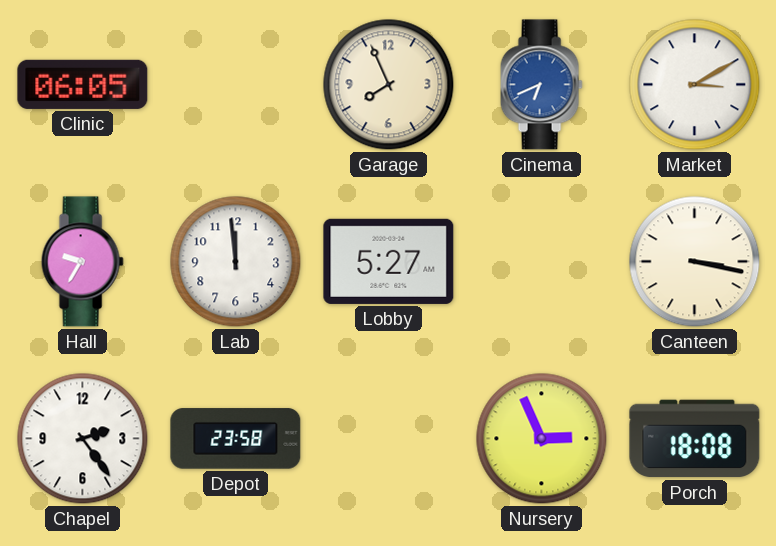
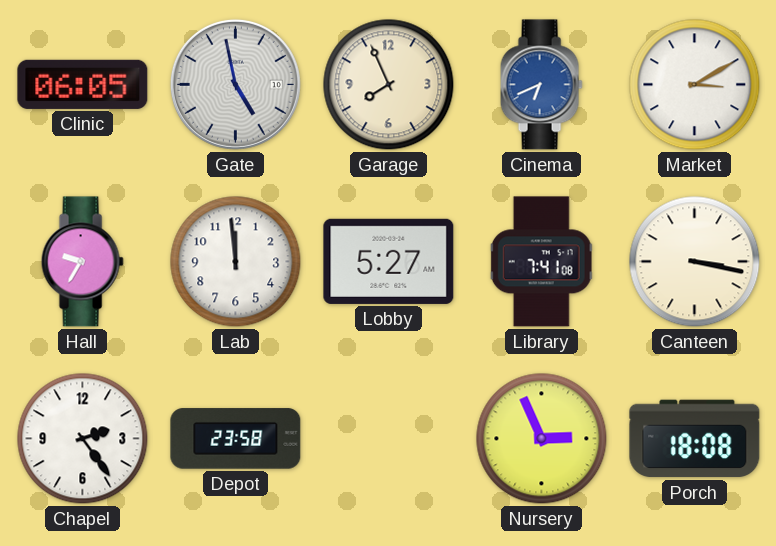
Gate: none -> 4:58
Library: none -> 7:41
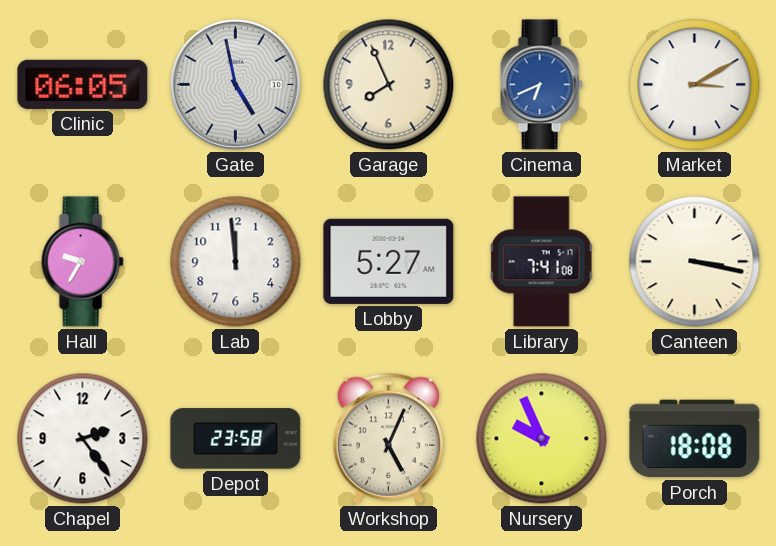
Workshop: none -> 5:04
Nursery: 2:56 -> 9:56
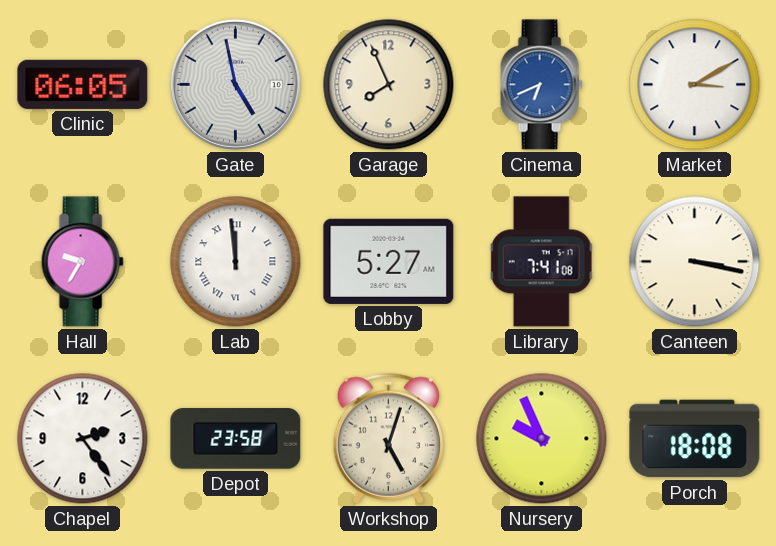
Lab numerals: Arabic -> Roman
Workshop: 5:04 -> 5:03
